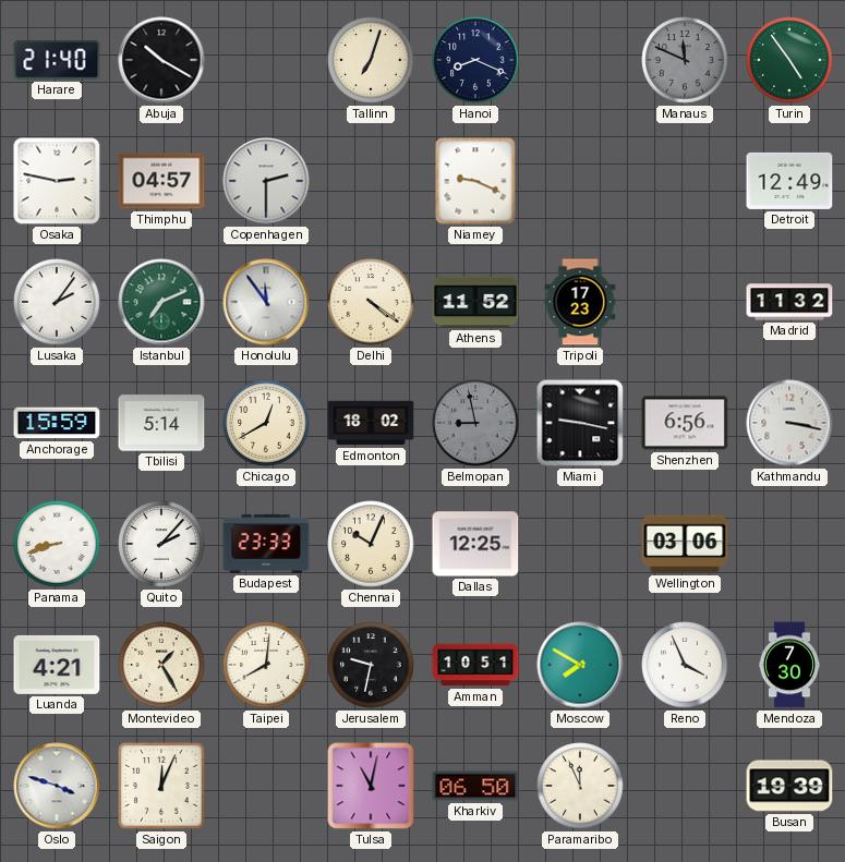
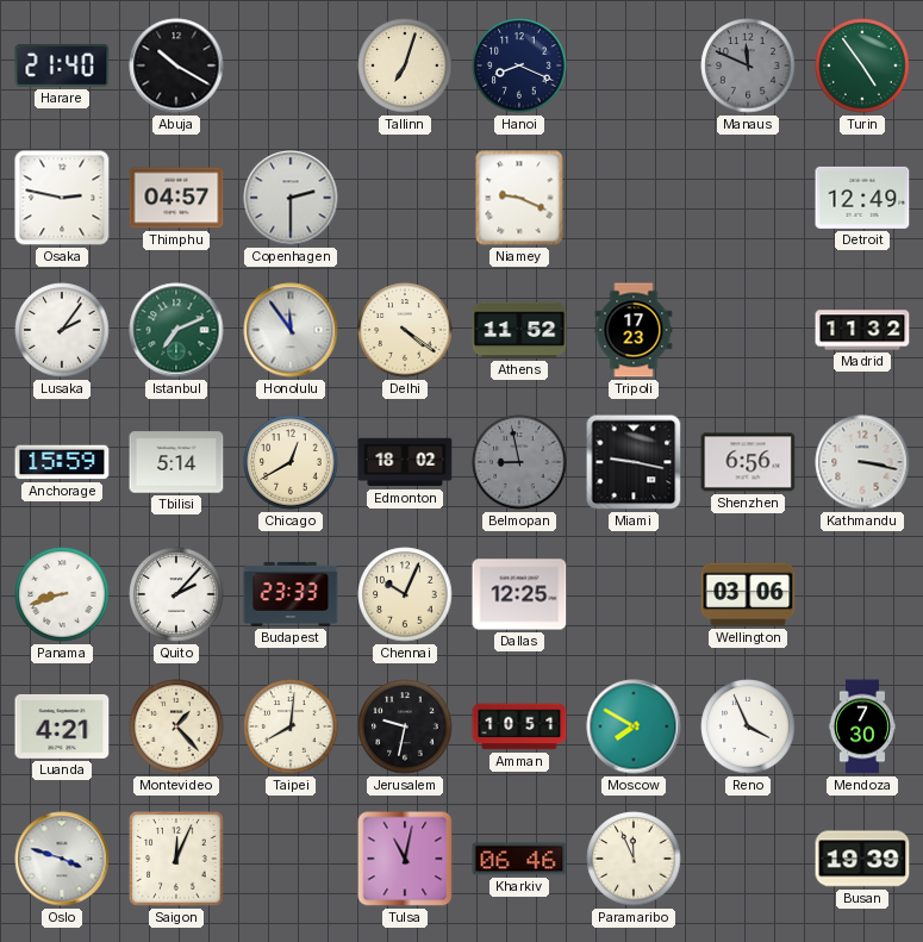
Montevideo: 1:25 -> 1:23
Kharkiv: 06:50 -> 06:46
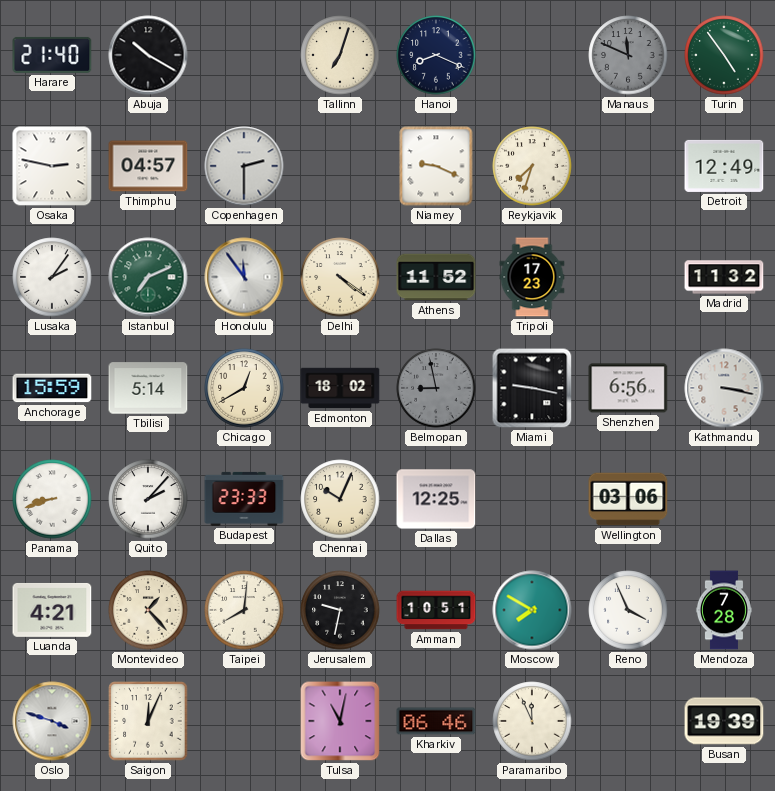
Reykjavik: none -> 7:33
Mendoza: 7:30 -> 7:28
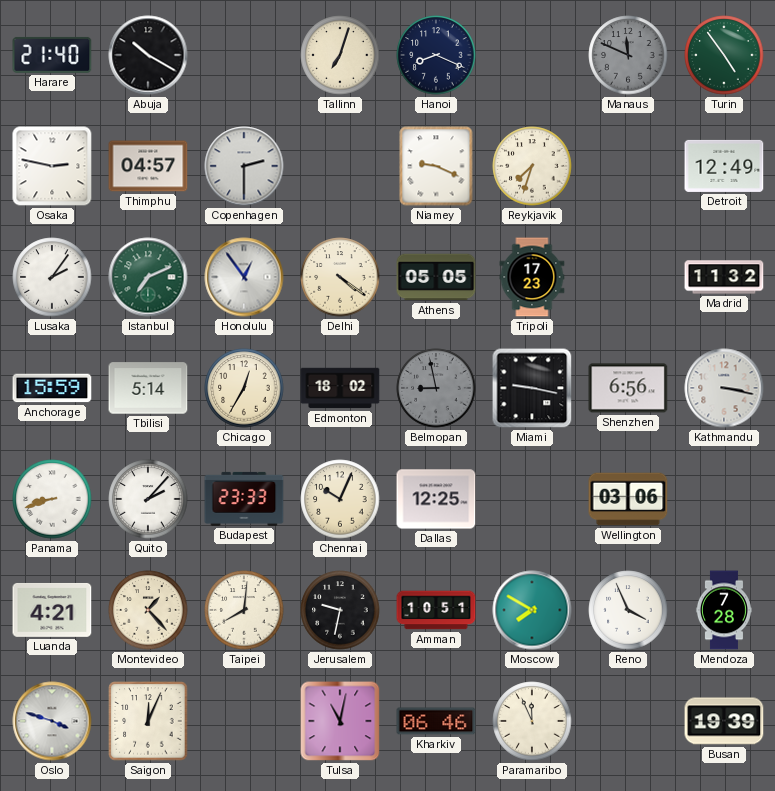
Honolulu: 11:54 -> 12:54
Athens: 11:52 -> 05:05
Chicago: 12:40 -> 12:35
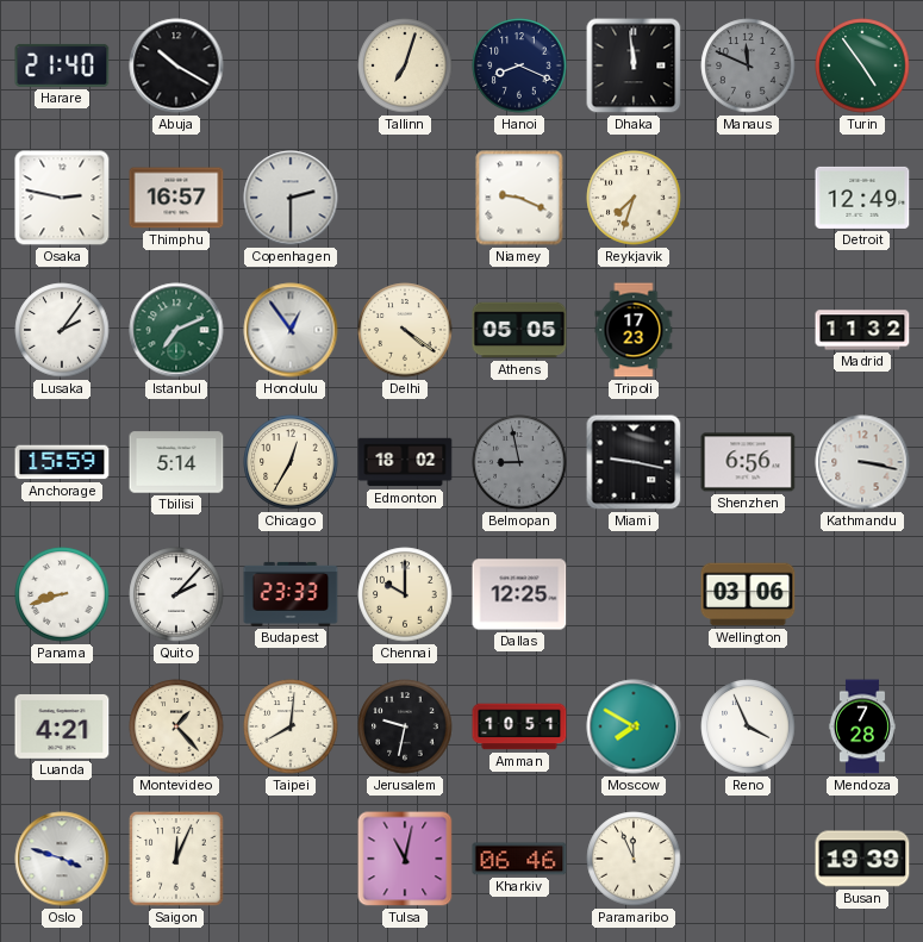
Dhaka: none -> 11:59
Thimphu: 04:57 -> 16:57
Chennai: 10:04 -> 10:00
